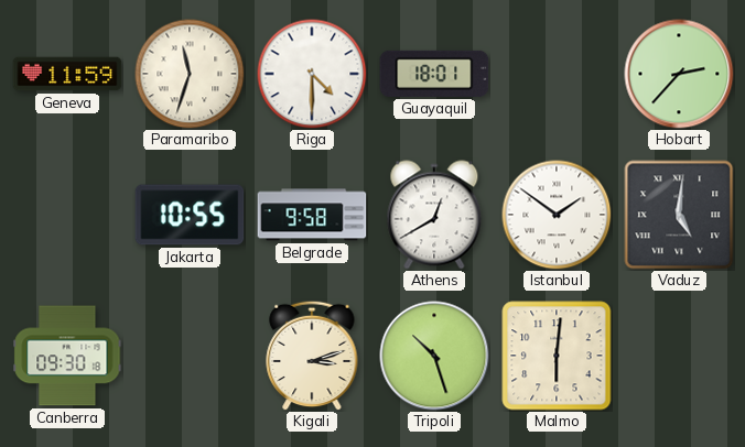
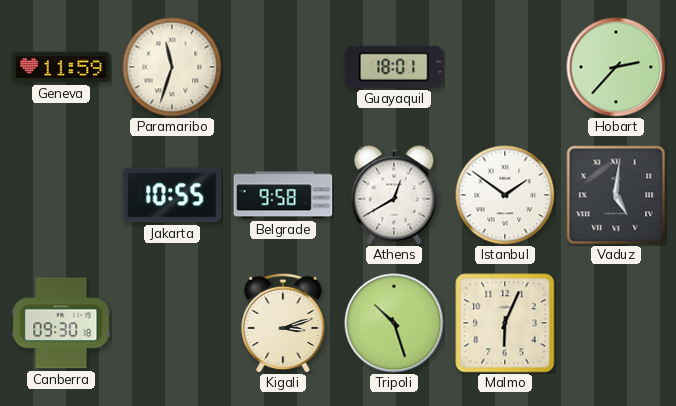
Riga: 4:30 -> none
Malmo: 6:01 -> 6:04
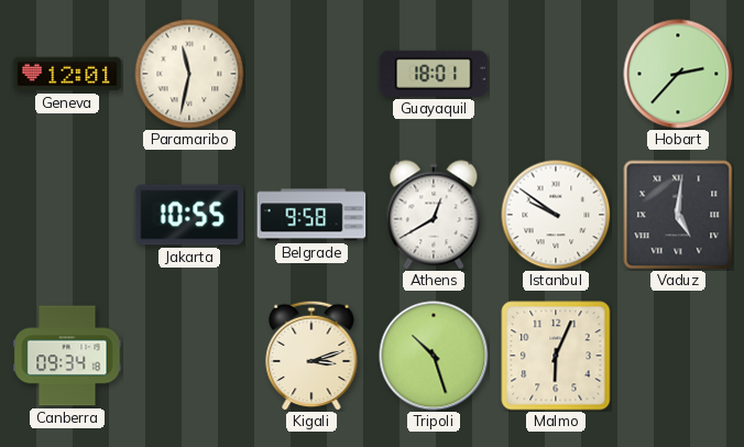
Geneva: 11:59 -> 12:01
Paramaribo: 11:33 -> 11:32
Istanbul: 1:51 -> 9:51
Canberra: 09:30 -> 09:34
